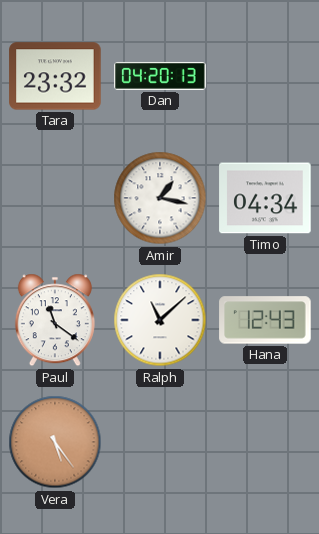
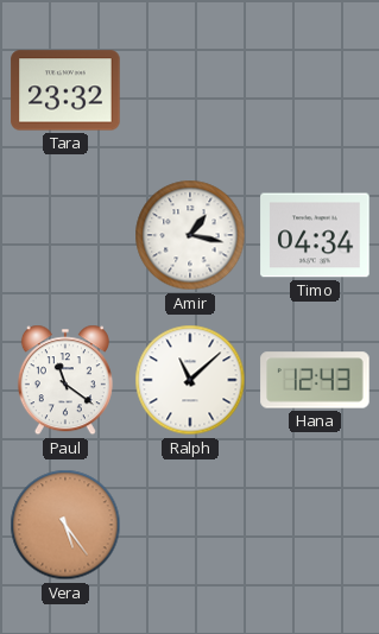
Dan: 04:20 -> none
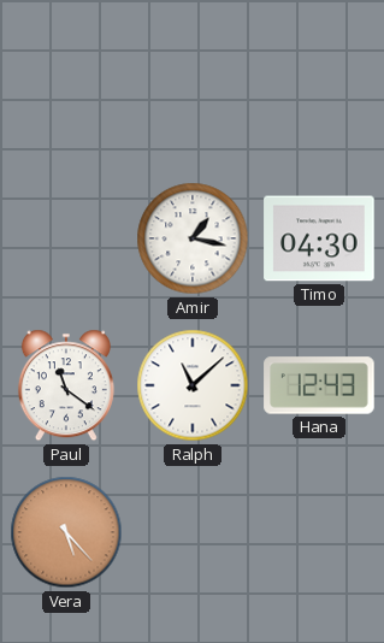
Tara: 23:32 -> none
Timo: 04:34 -> 04:30
Vera: 5:24 -> 5:23
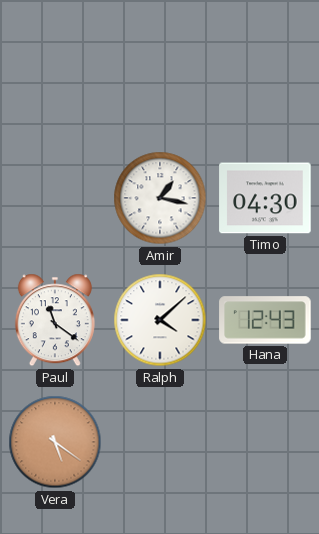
Ralph: 11:08 -> 4:08
Vera: 5:23 -> 5:21
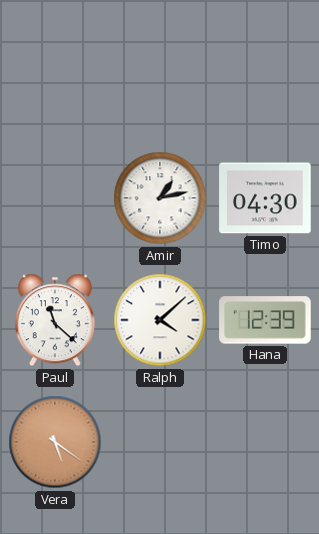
Amir: 1:17 -> 1:13
Paul: 11:21 -> 11:22
Hana: 12:43 -> 12:39
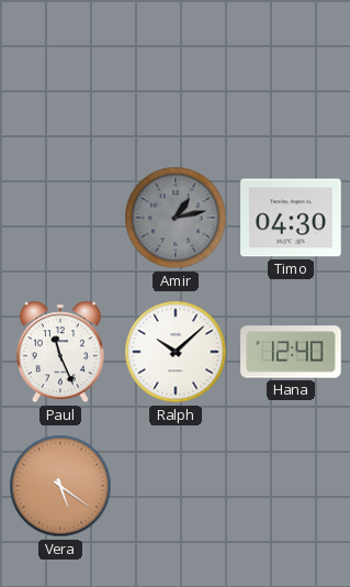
Amir dial: white -> grey
Paul: 11:22 -> 11:26
Ralph: 4:08 -> 10:08
Hana: 12:39 -> 12:40
